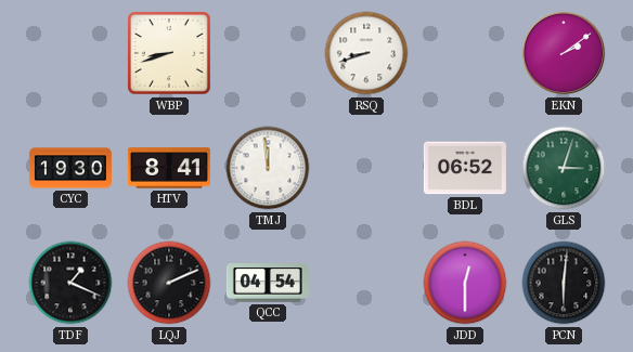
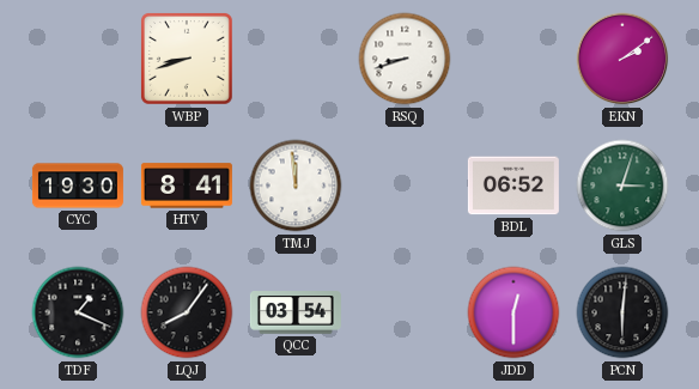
LQJ: 2:11 -> 8:06
QCC: 04:54 -> 03:54
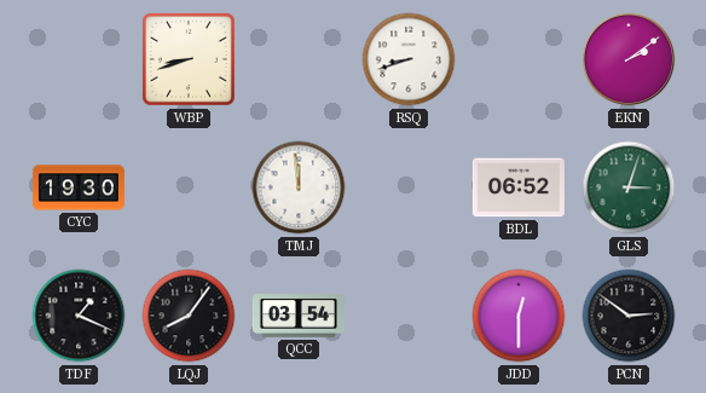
HTV: 8:41 -> none
PCN: 6:01 -> 2:51
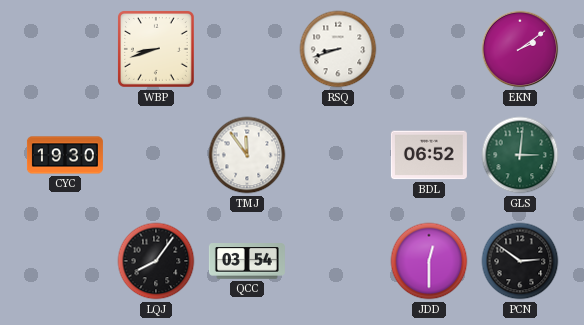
TMJ: 11:59 -> 11:54
GLS: 3:03 -> 3:01
TDF: 1:19 -> none
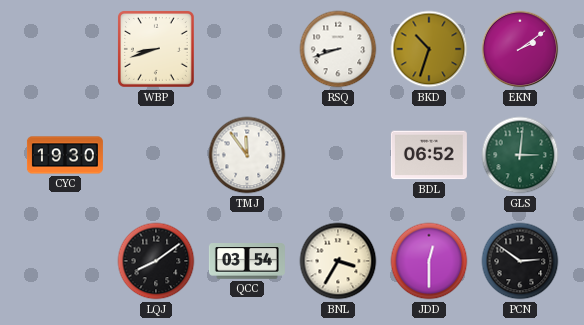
BKD: none -> 10:33
LQJ: 8:06 -> 8:09
BNL: none -> 3:35
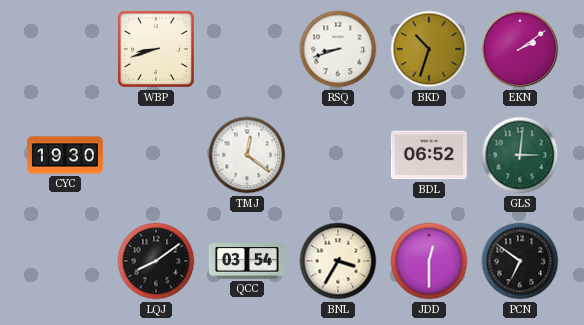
TMJ: 11:54 -> 12:21
PCN: 2:51 -> 6:51
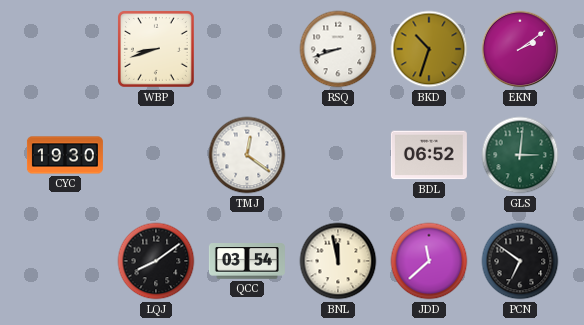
BNL: 3:35 -> 11:58
JDD: 12:30 -> 11:38
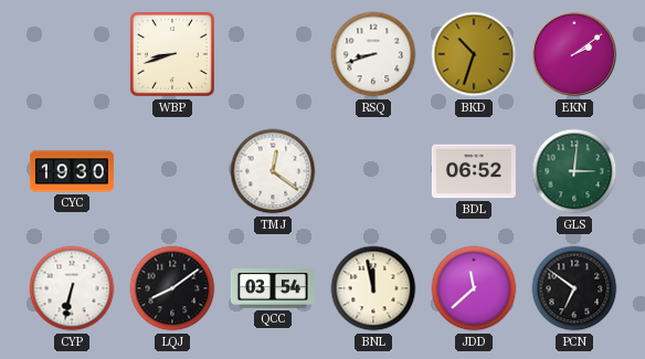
CYP: none -> 6:32
